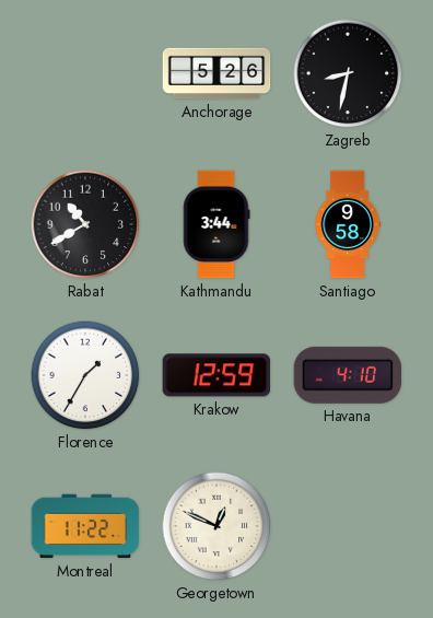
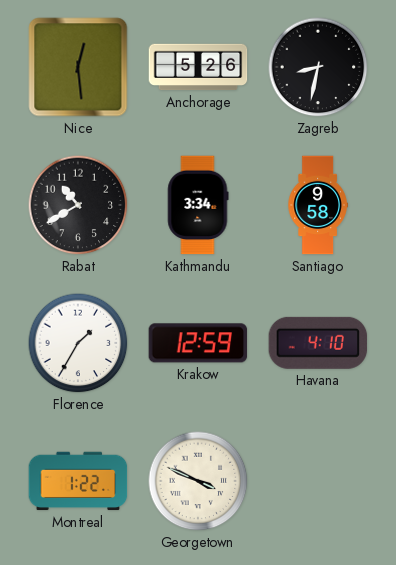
Nice: none -> 12:29
Kathmandu: 3:44 -> 3:34
Montreal: 11:22 -> 1:22
Georgetown: 12:49 -> 3:49
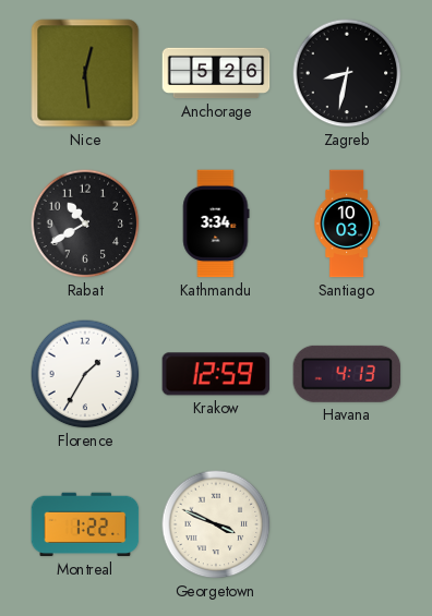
Santiago: 9:58 -> 10:03
Havana: 4:10 -> 4:13
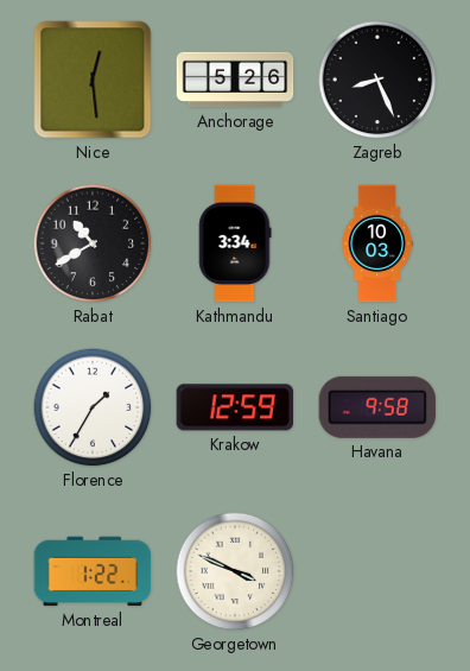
Zagreb: 8:32 -> 8:26
Havana: 4:13 -> 9:58
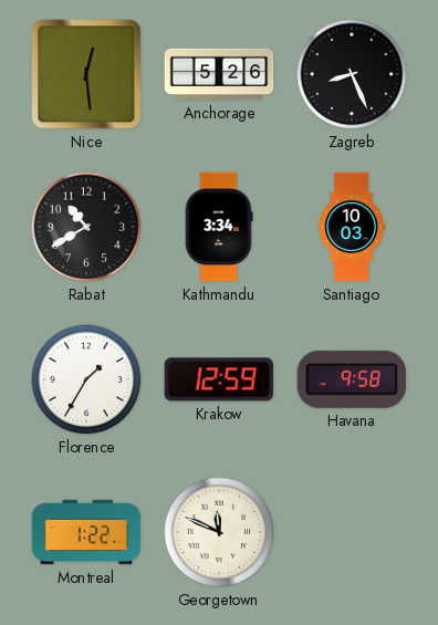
Georgetown: 3:49 -> 11:49
